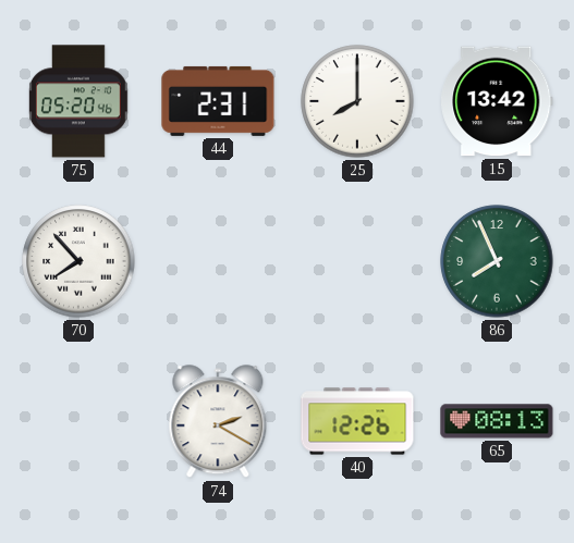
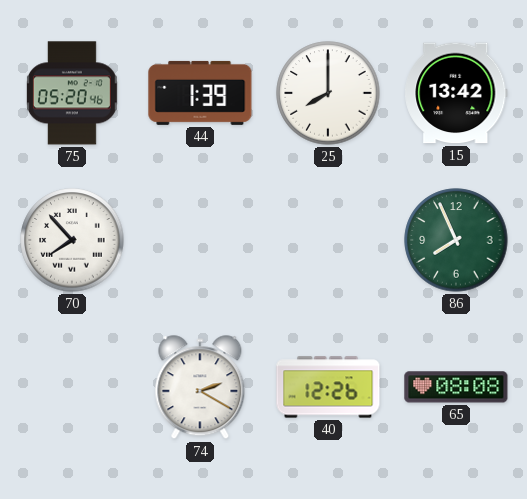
44: 2:31 -> 1:39
65: 08:13 -> 08:08
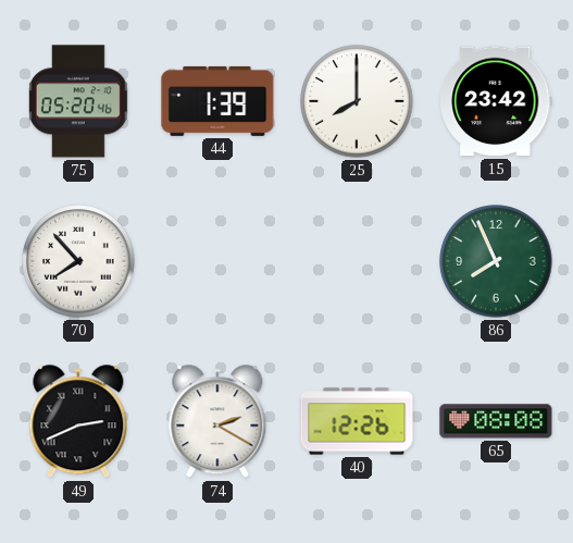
15: 13:42 -> 23:42
49: none -> 2:41
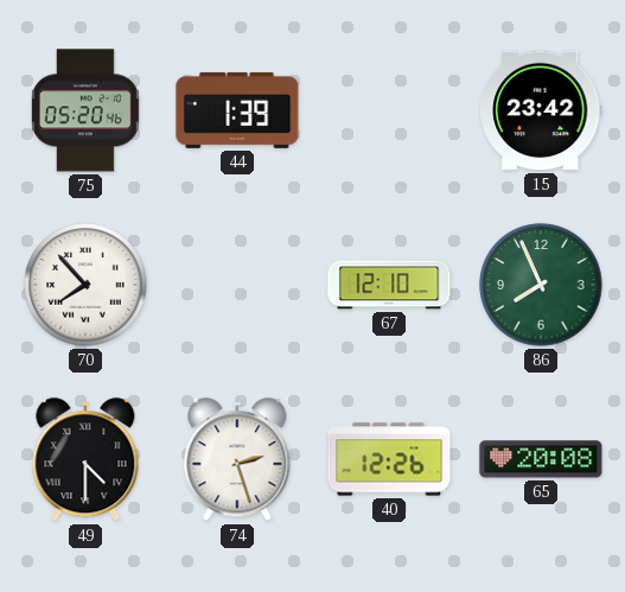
25: 8:00 -> none
67: none -> 12:10
49: 2:41 -> 4:30
74: 2:20 -> 2:27
65: 08:08 -> 20:08
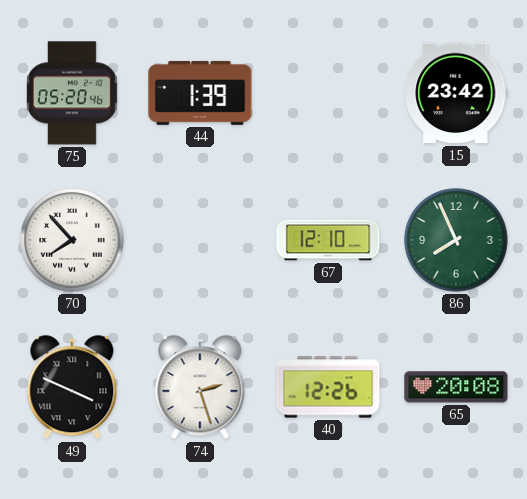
49: 4:30 -> 3:49
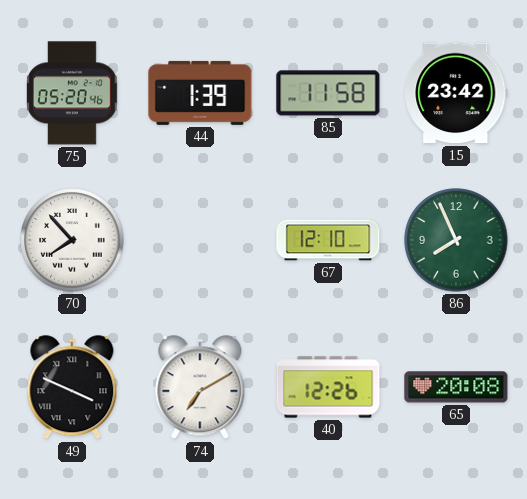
85: none -> 11:58
74: 2:27 -> 7:10
